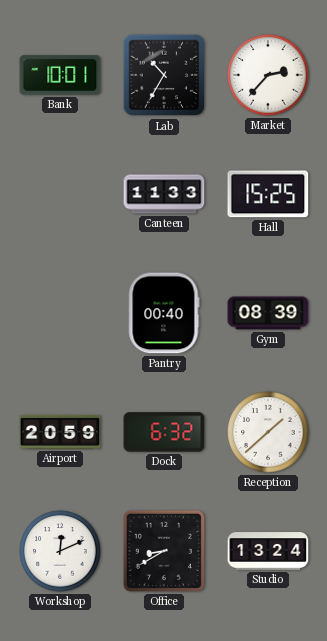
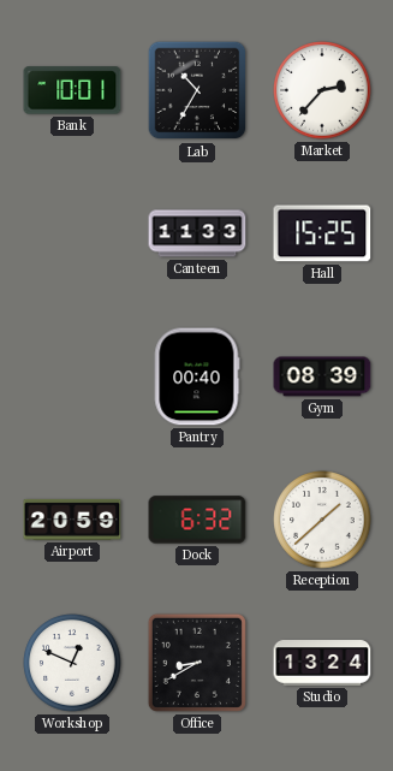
Workshop: 12:11 -> 12:49
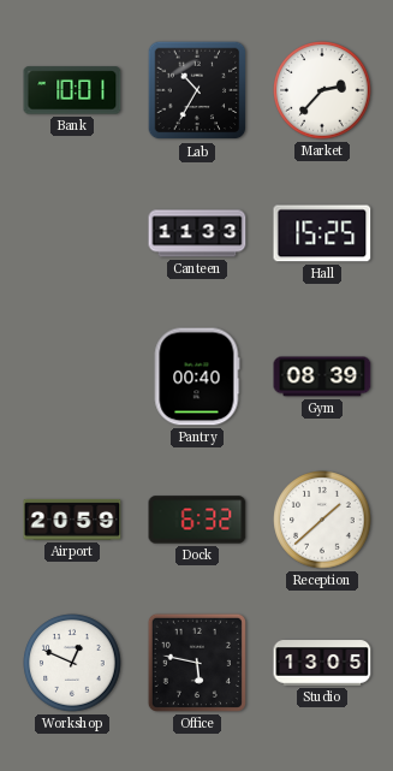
Office: 8:40 -> 5:47
Studio: 13:24 -> 13:05
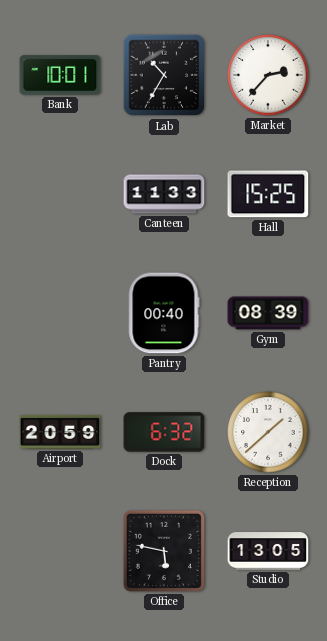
Workshop: 12:49 -> none
